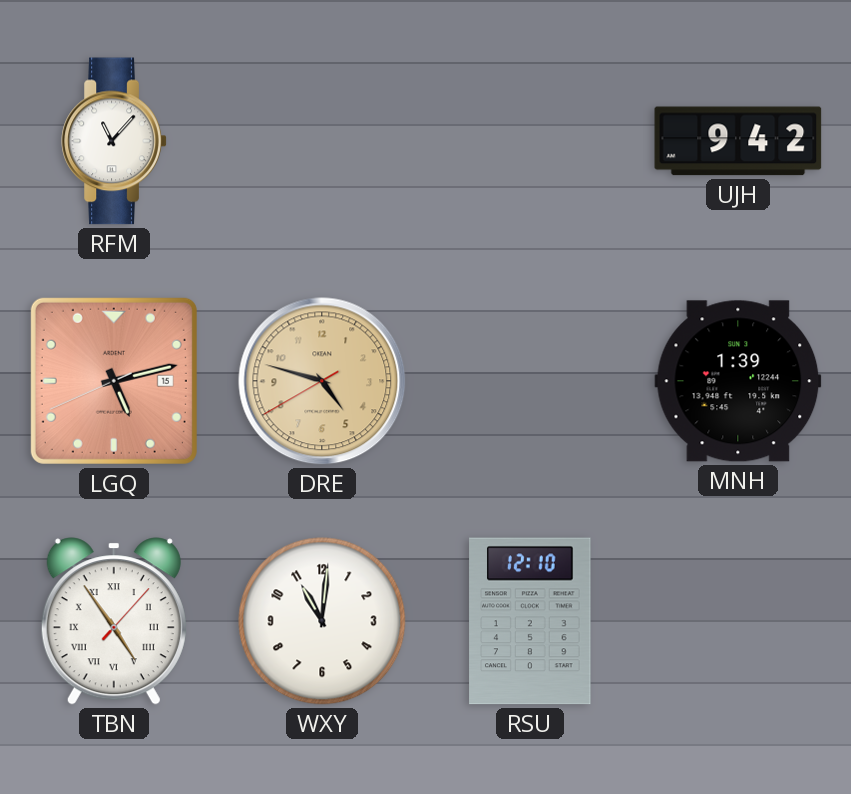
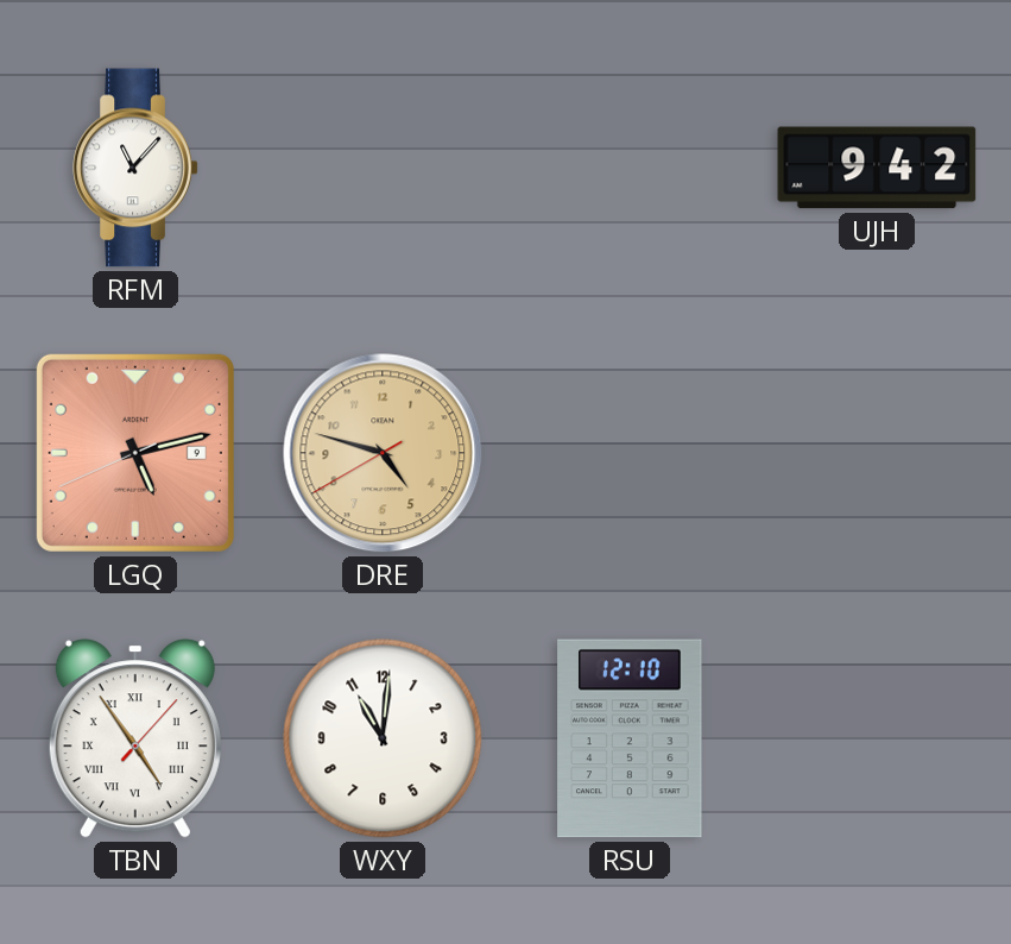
LGQ date: 15 -> 9
MNH: 1:39 -> none
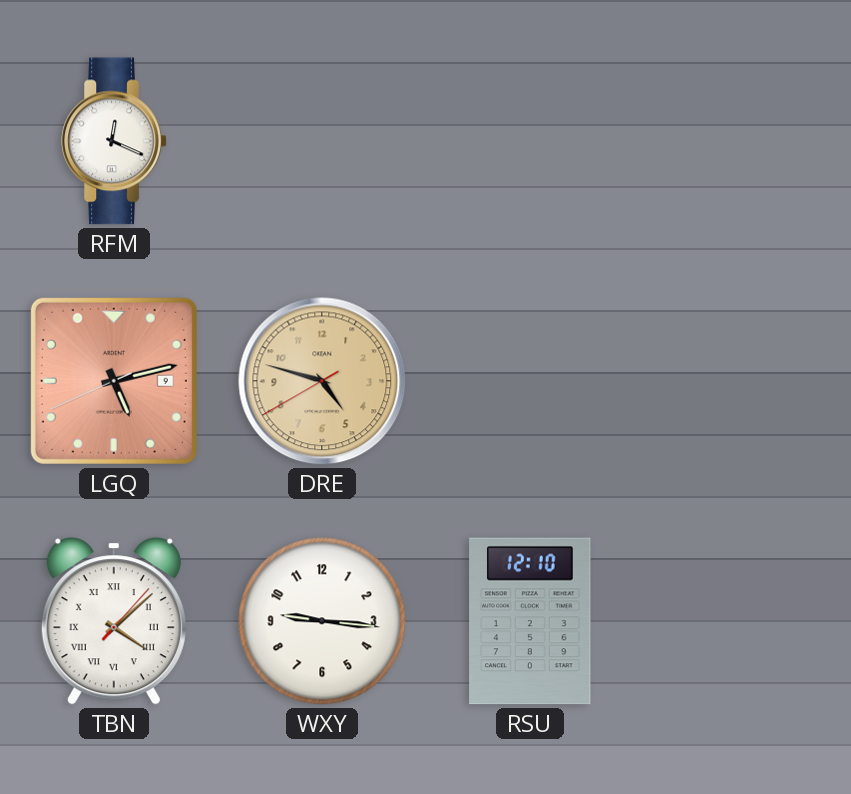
RFM: 11:07 -> 12:19
UJH: 9:42 -> none
TBN: 4:54 -> 4:08
WXY: 11:01 -> 9:16
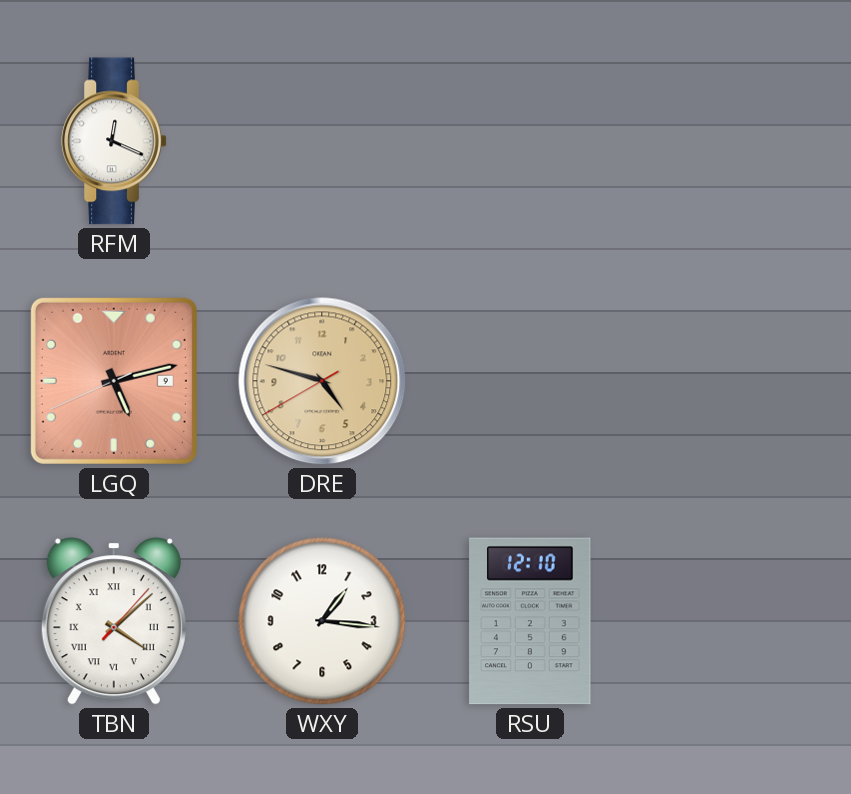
WXY: 9:16 -> 1:16
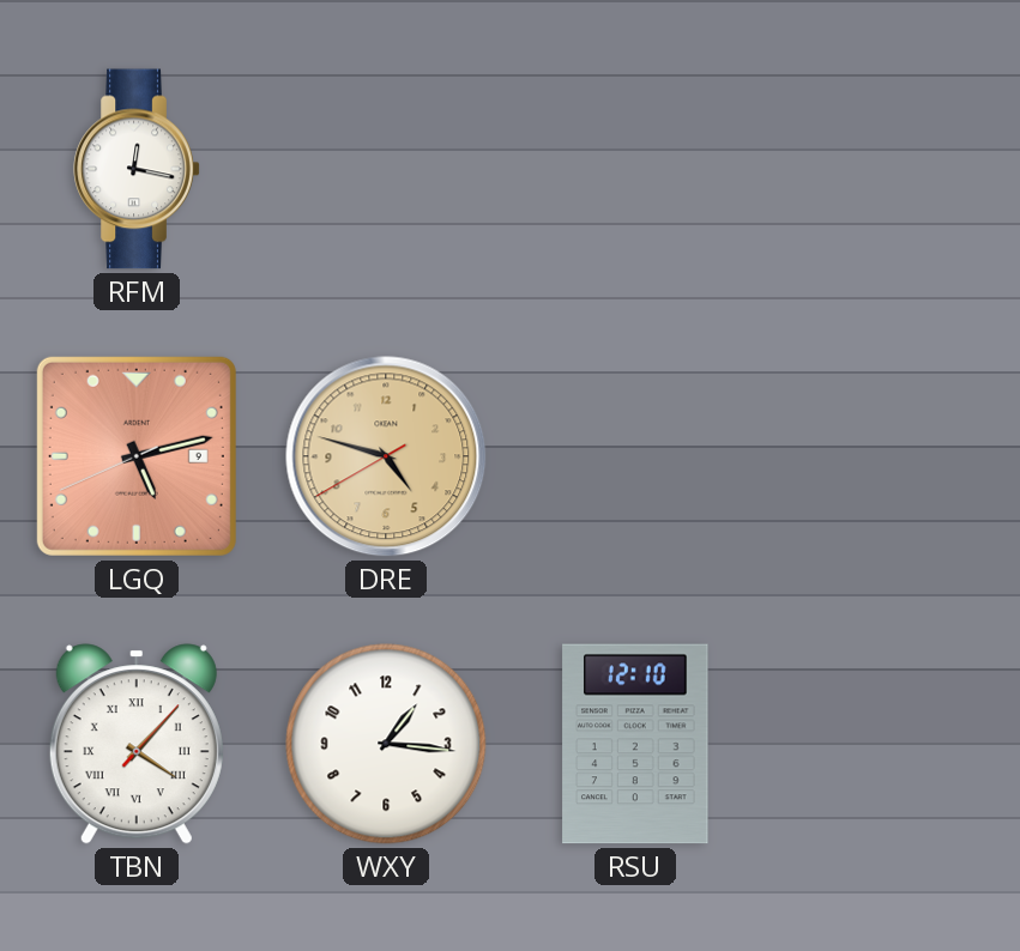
RFM: 12:19 -> 12:17
TBN: 4:08 -> 4:07
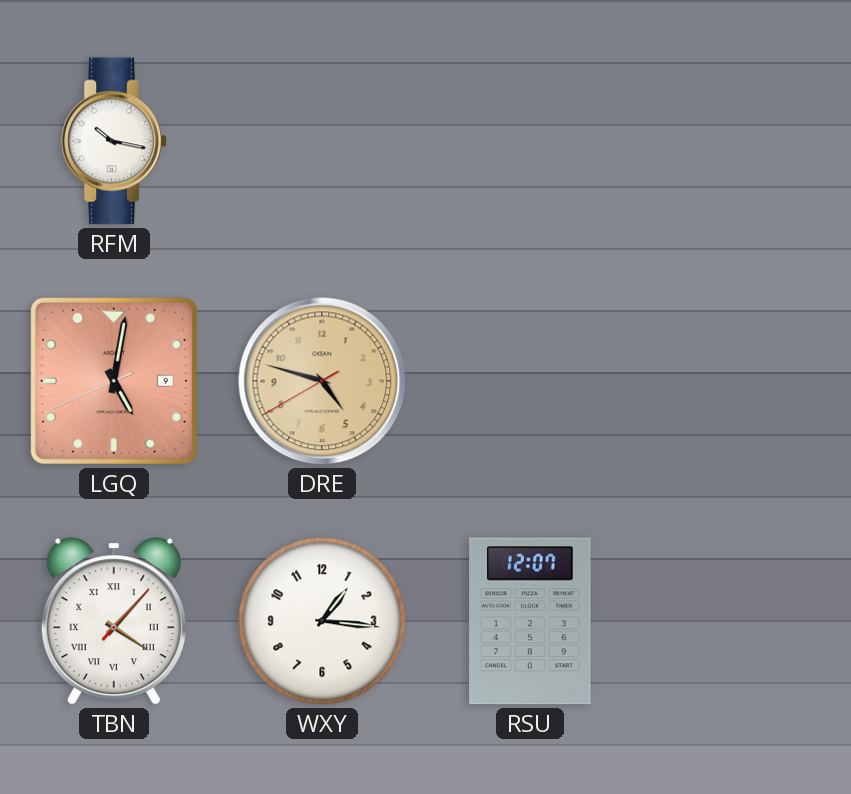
RFM: 12:17 -> 10:17
LGQ: 5:12 -> 5:01
RSU: 12:10 -> 12:07
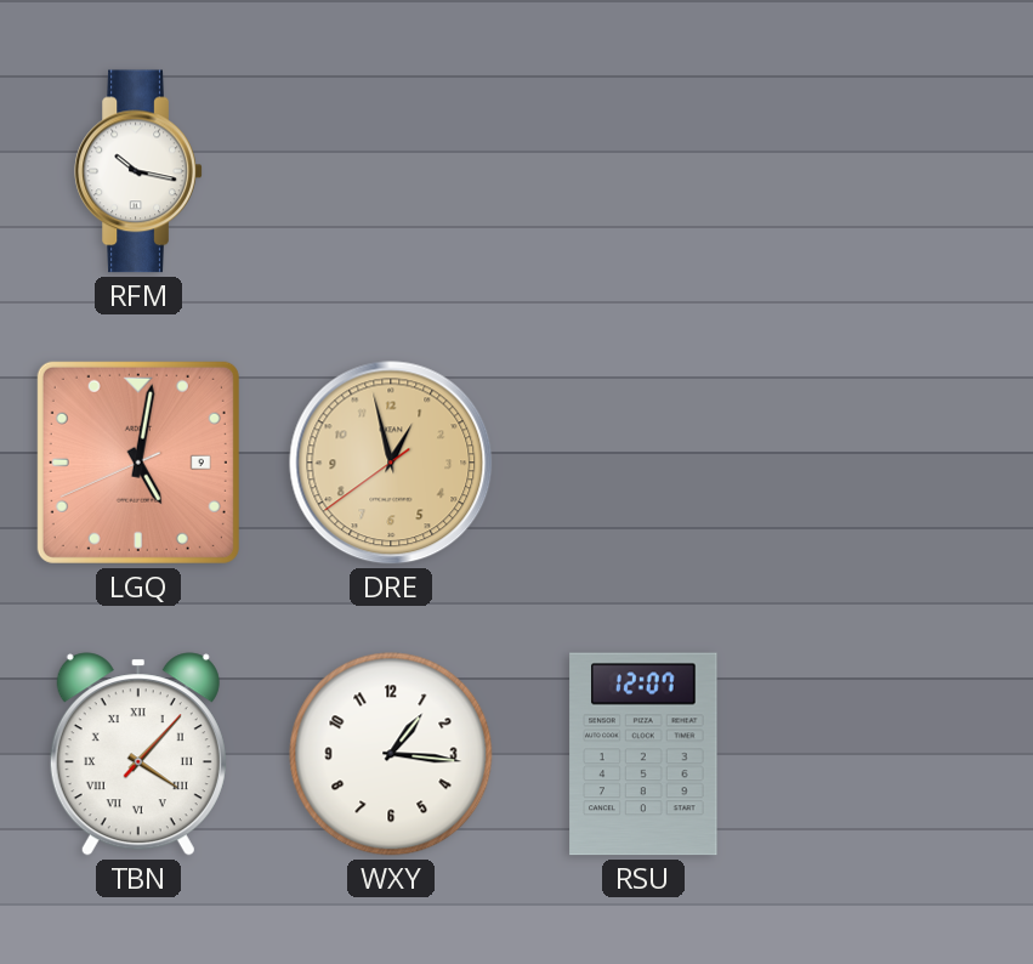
DRE: 4:47 -> 12:57
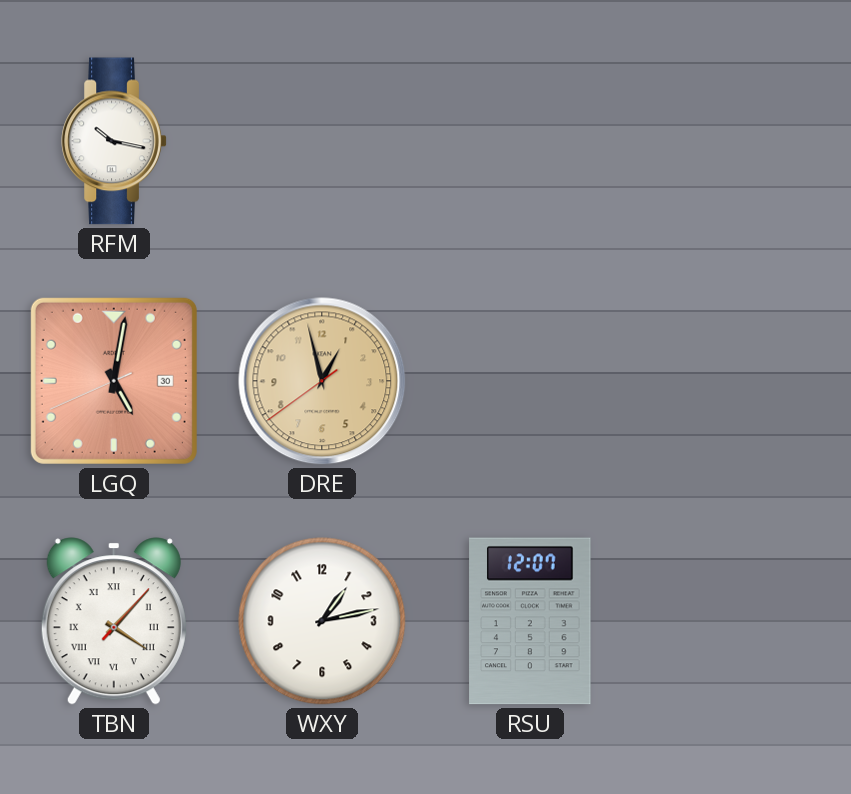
LGQ date: 9 -> 30
WXY: 1:16 -> 1:13
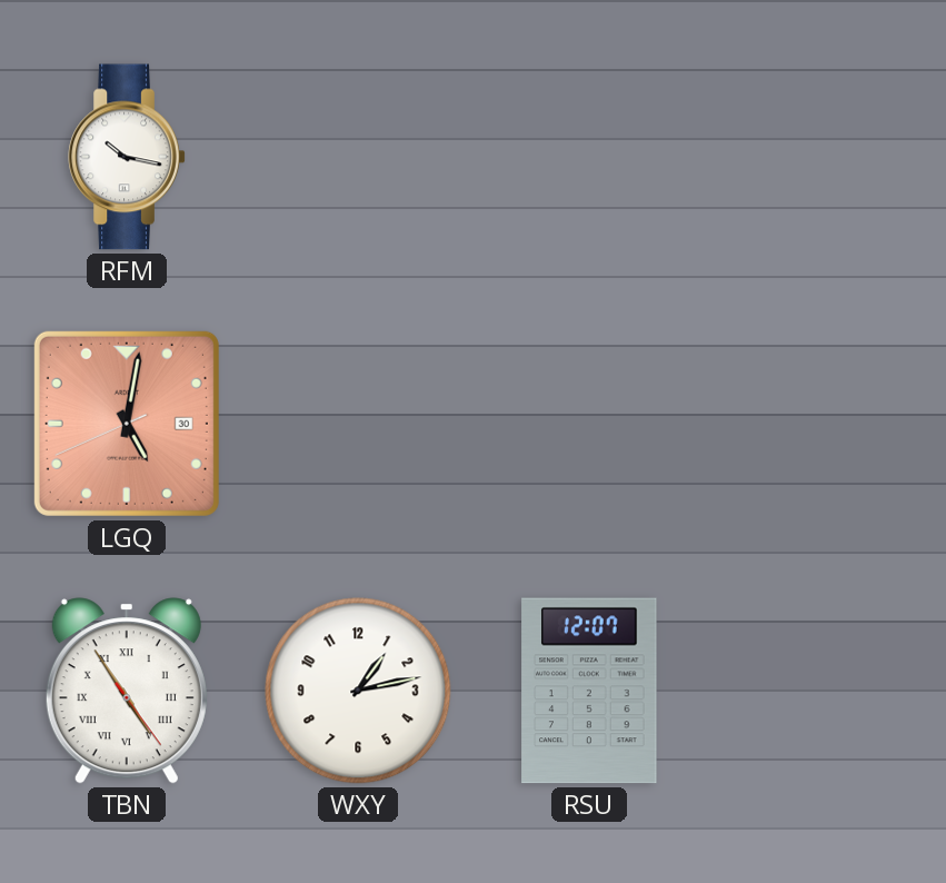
DRE: 12:57 -> none
TBN: 4:07 -> 4:54
